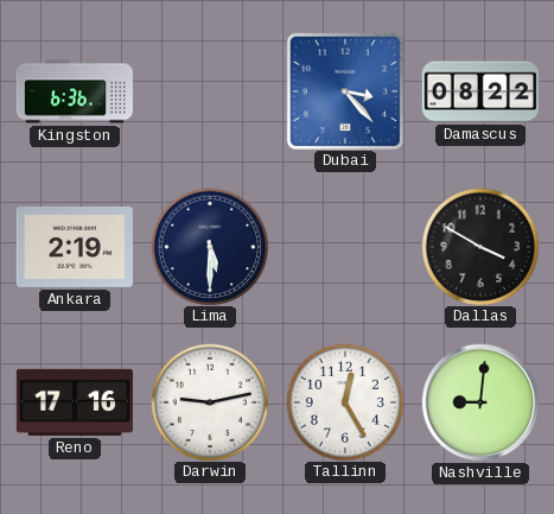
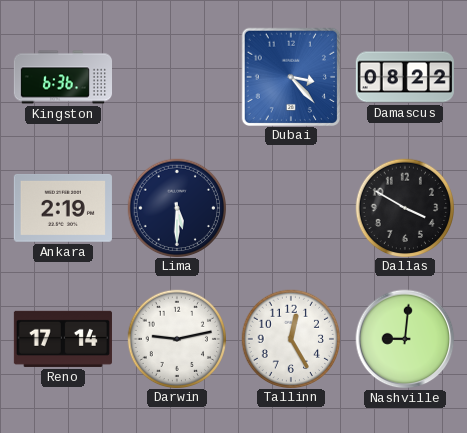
Reno: 17:16 -> 17:14
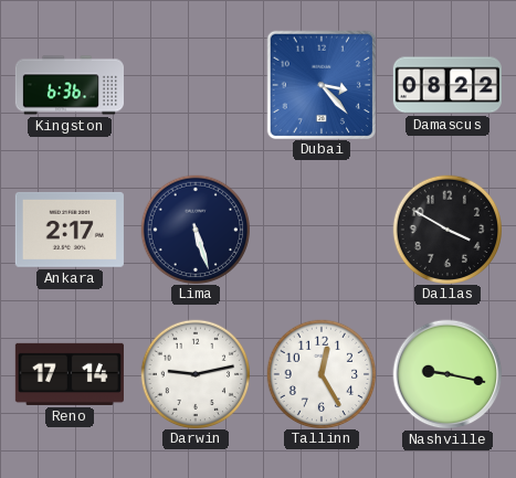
Ankara: 2:19 -> 2:17
Lima: 5:30 -> 5:27
Nashville: 9:01 -> 9:17
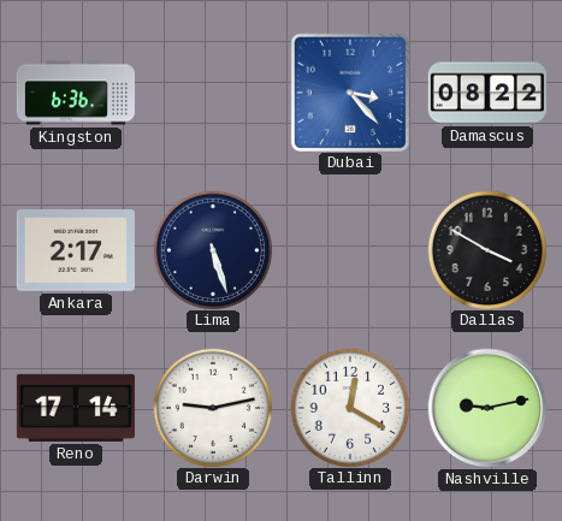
Tallinn: 12:25 -> 12:20
Nashville: 9:17 -> 9:13
